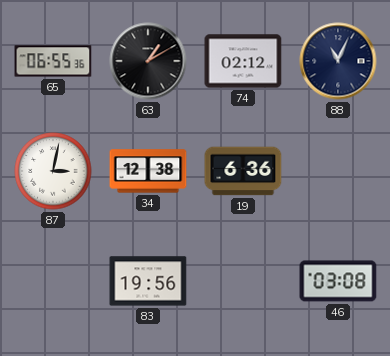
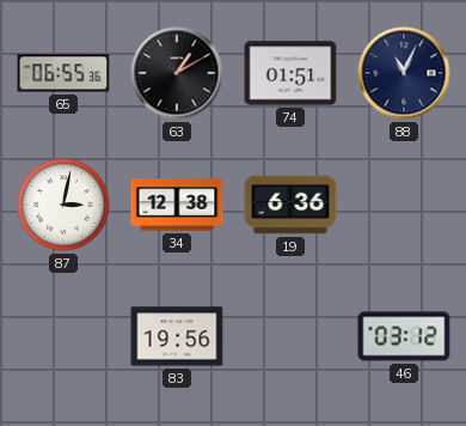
74: 02:12 -> 01:51
46: 03:08 -> 03:12
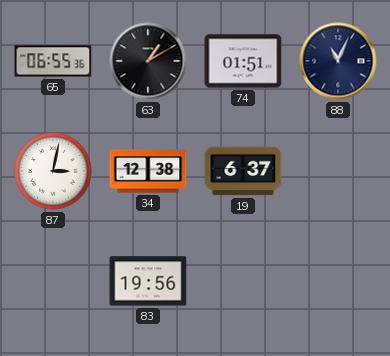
19: 6:36 -> 6:37
46: 03:12 -> none
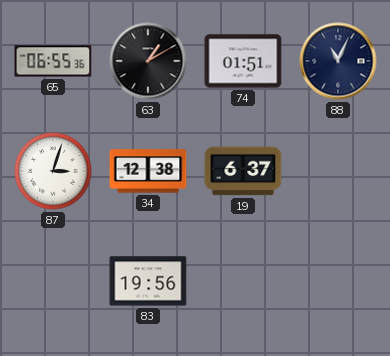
87: 3:02 -> 3:03
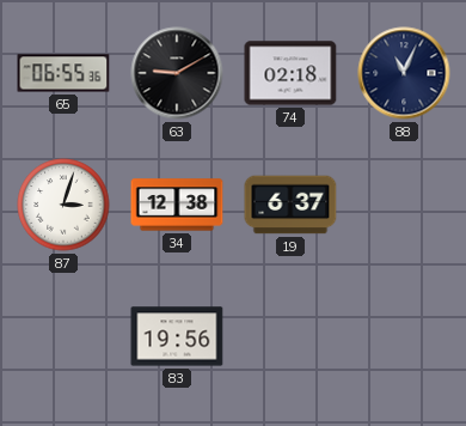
63: 1:10 -> 9:10
74: 01:51 -> 02:18
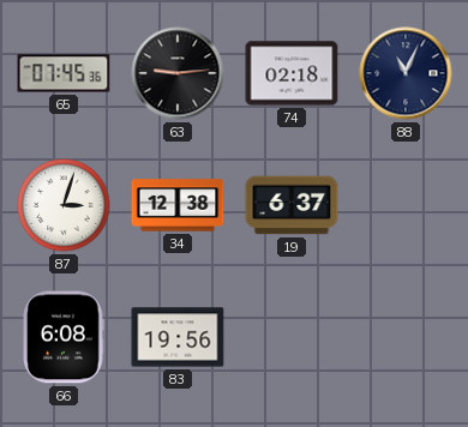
65: 06:55 -> 07:45
63: 9:10 -> 9:14
66: none -> 6:08
